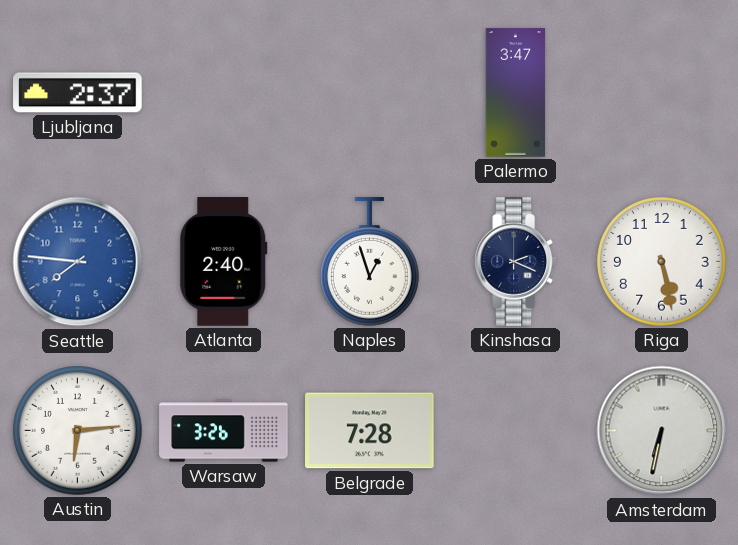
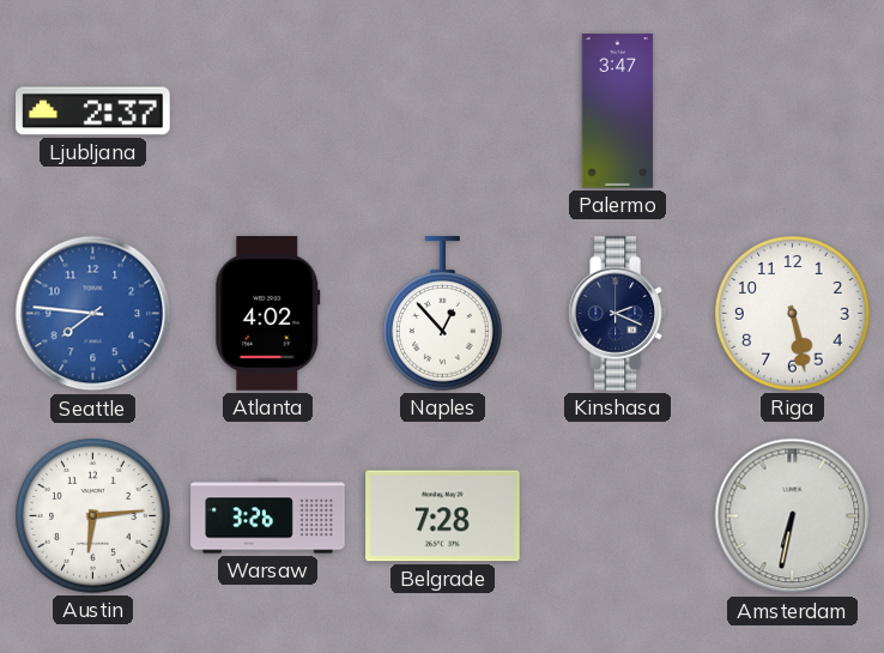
Atlanta: 2:40 -> 4:02
Naples: 12:57 -> 12:53
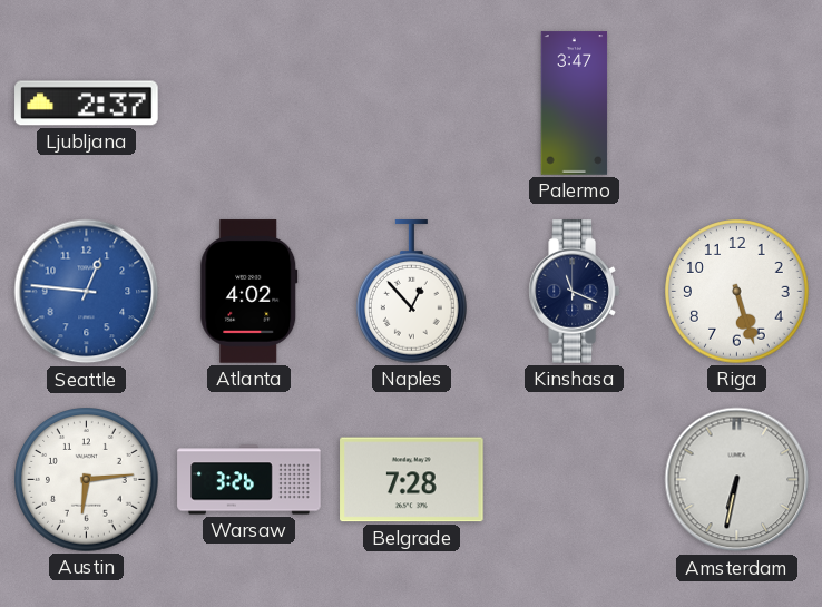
Seattle: 7:46 -> 12:46
Kinshasa: 2:19 -> 11:19
Riga: 5:28 -> 5:27
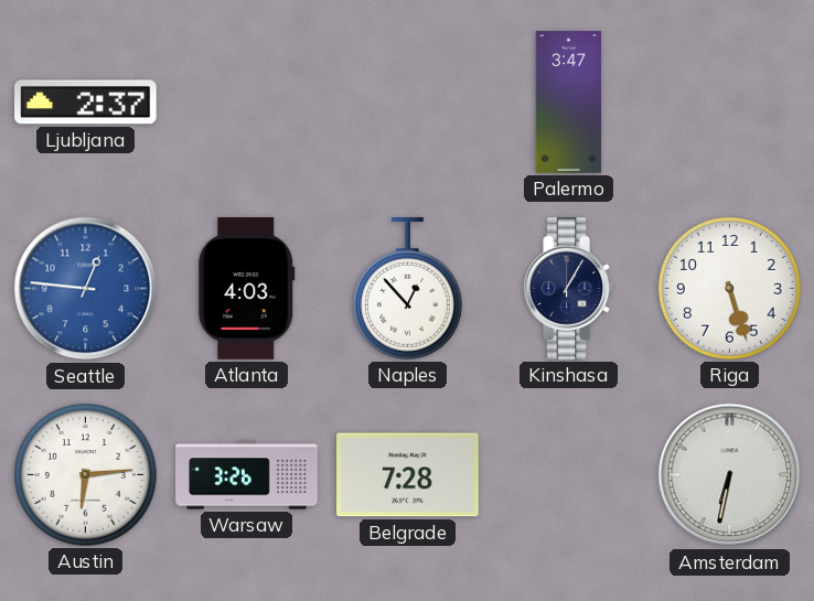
Atlanta: 4:02 -> 4:03
Kinshasa: 11:19 -> 1:05
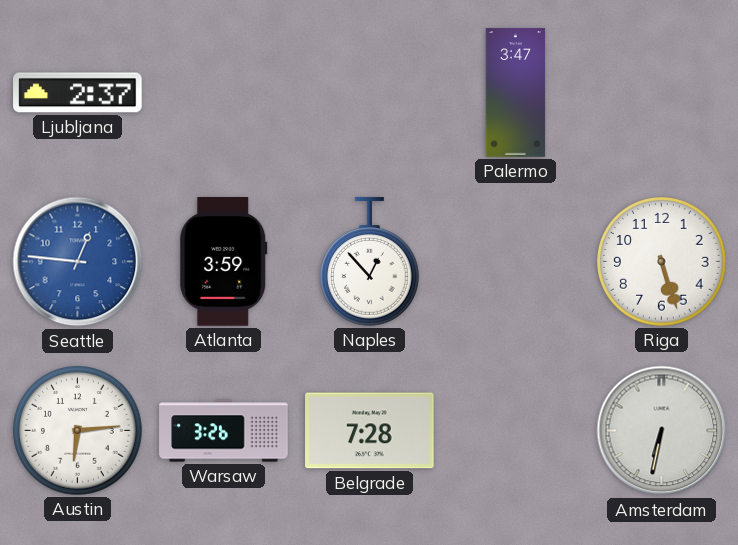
Atlanta: 4:03 -> 3:59
Kinshasa: 1:05 -> none
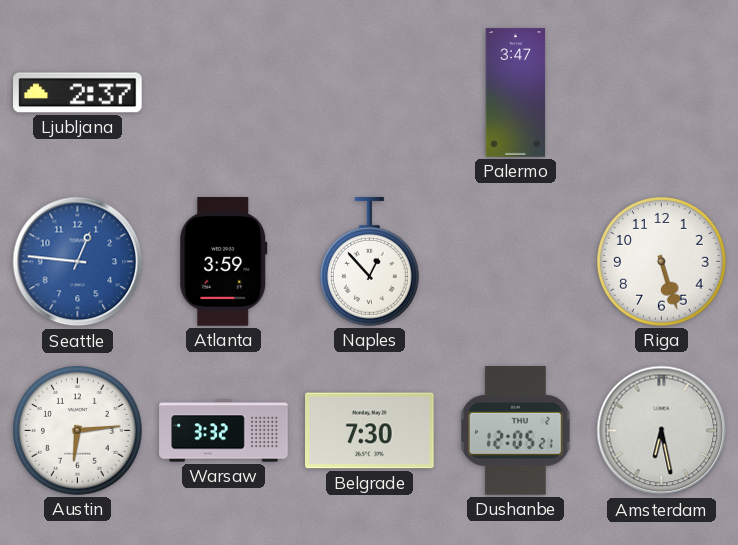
Warsaw: 3:26 -> 3:32
Belgrade: 7:28 -> 7:30
Dushanbe: none -> 12:05
Amsterdam: 6:32 -> 6:28
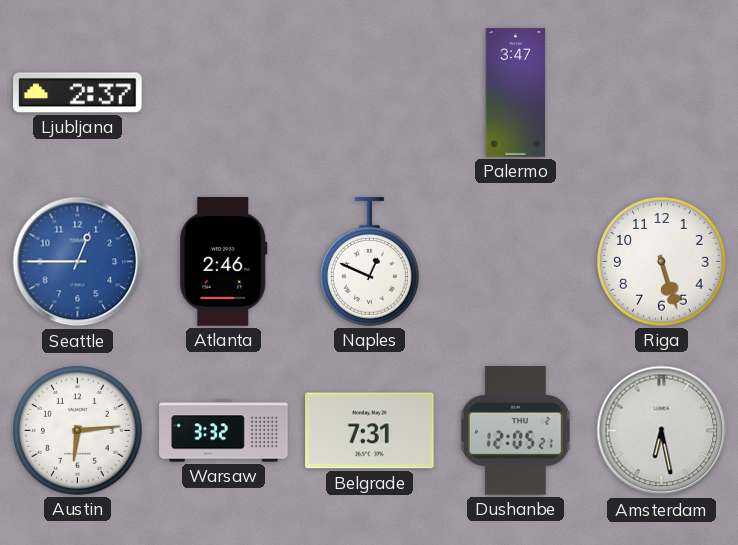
Seattle: 12:46 -> 12:45
Atlanta: 3:59 -> 2:46
Naples: 12:53 -> 12:49
Belgrade: 7:30 -> 7:31
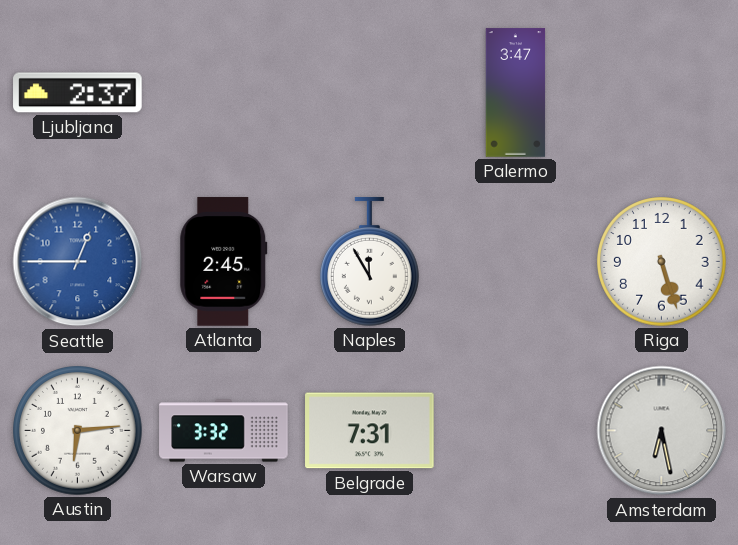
Atlanta: 2:46 -> 2:45
Naples: 12:49 -> 11:55
Dushanbe: 12:05 -> none
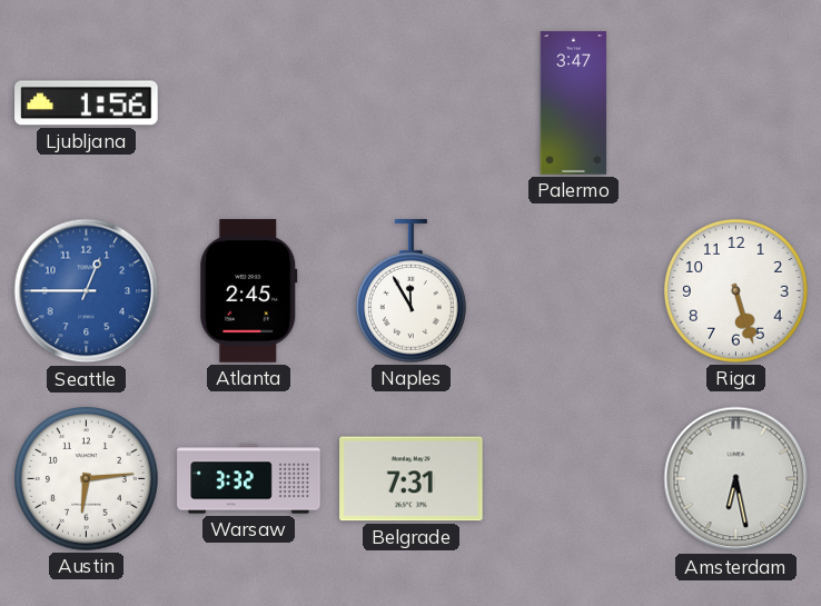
Ljubljana: 2:37 -> 1:56
